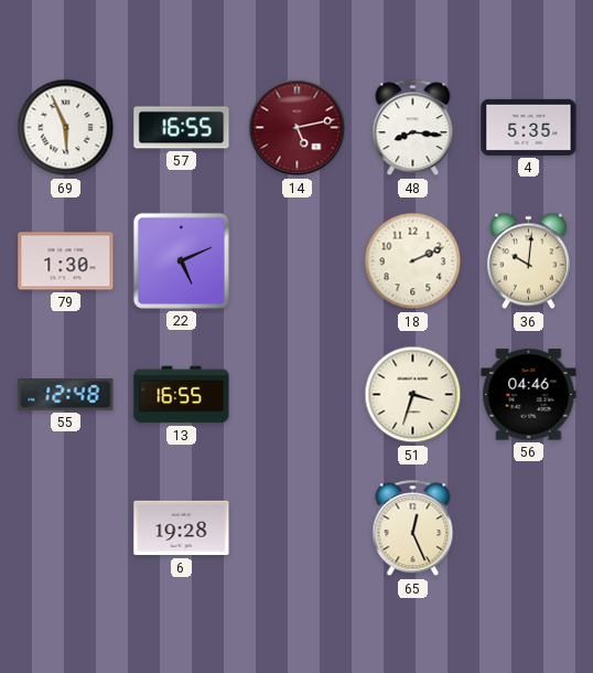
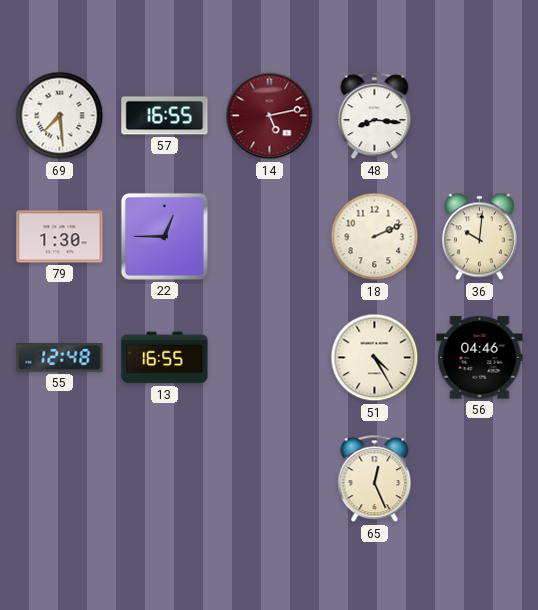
69: 5:56 -> 7:29
4: 5:35 -> none
22: 5:11 -> 12:45
51: 3:33 -> 4:25
6: 19:28 -> none
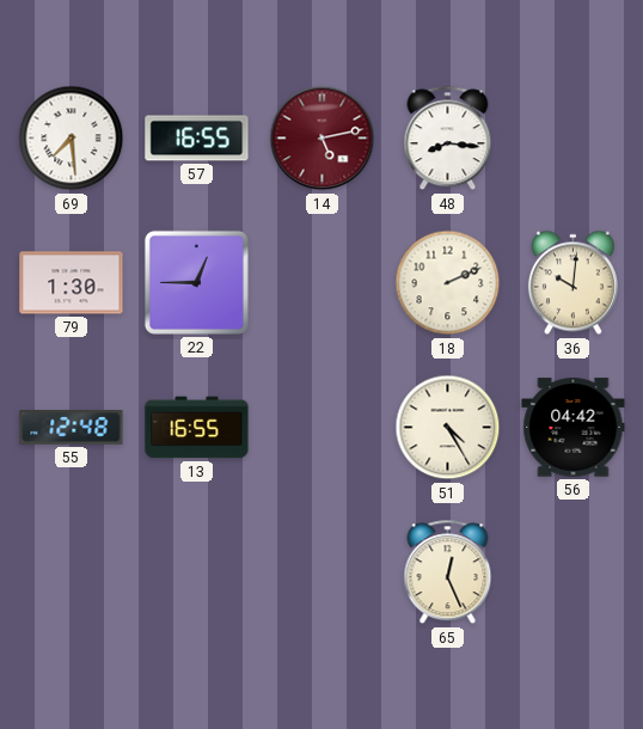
56: 04:46 -> 04:42
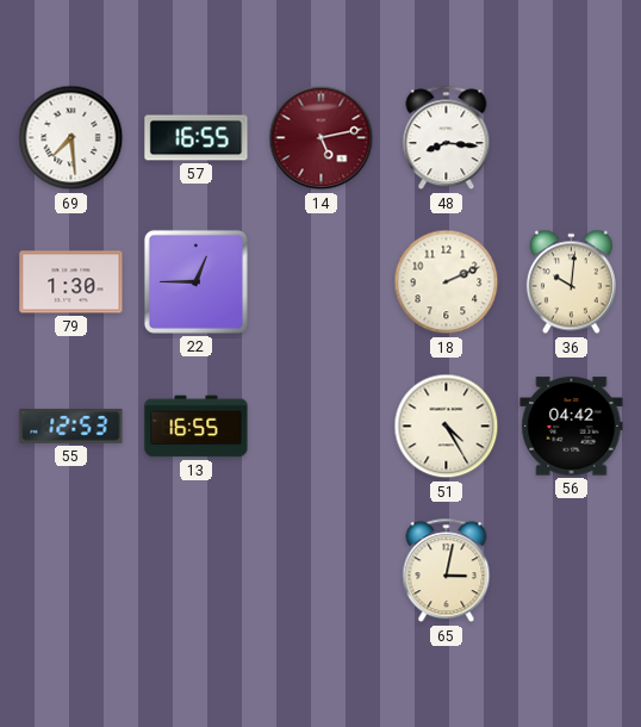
55: 12:48 -> 12:53
65: 12:26 -> 3:02
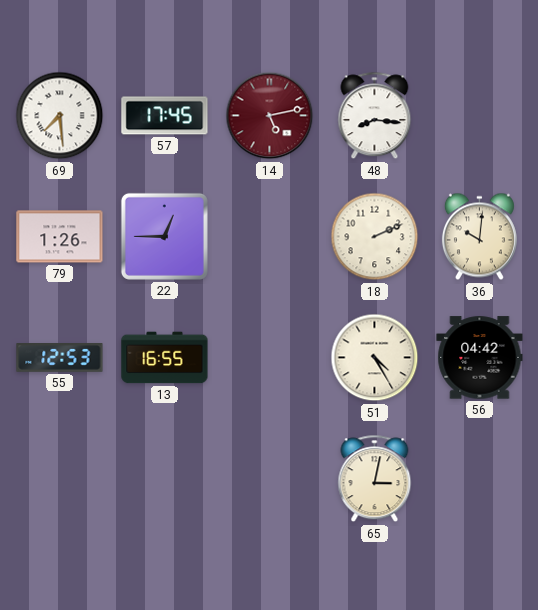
57: 16:55 -> 17:45
79: 1:30 -> 1:26
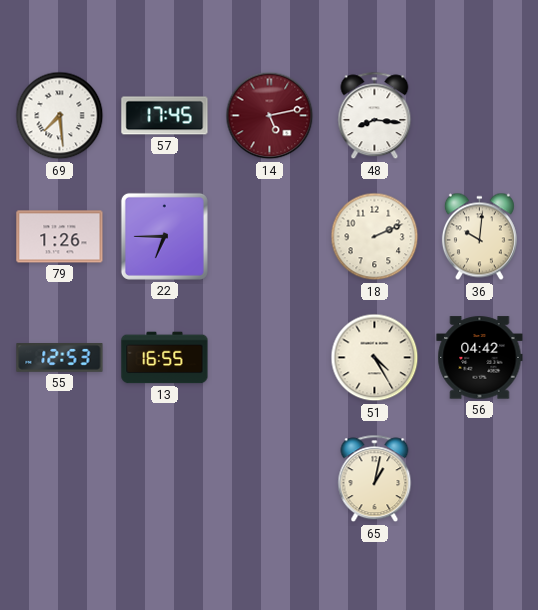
22: 12:45 -> 6:45
65: 3:02 -> 1:02
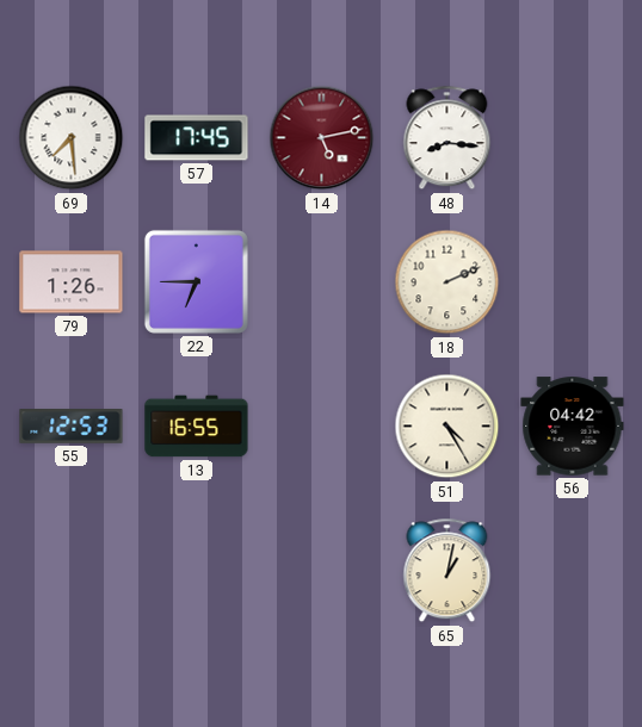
36: 10:01 -> none
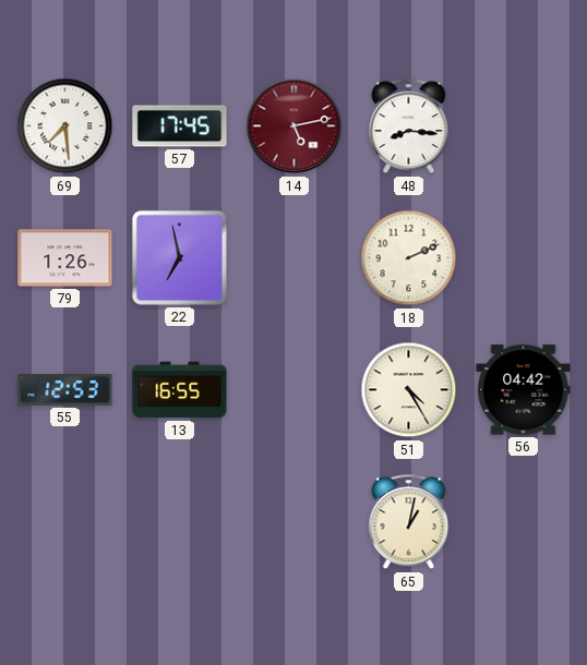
22: 6:45 -> 6:58
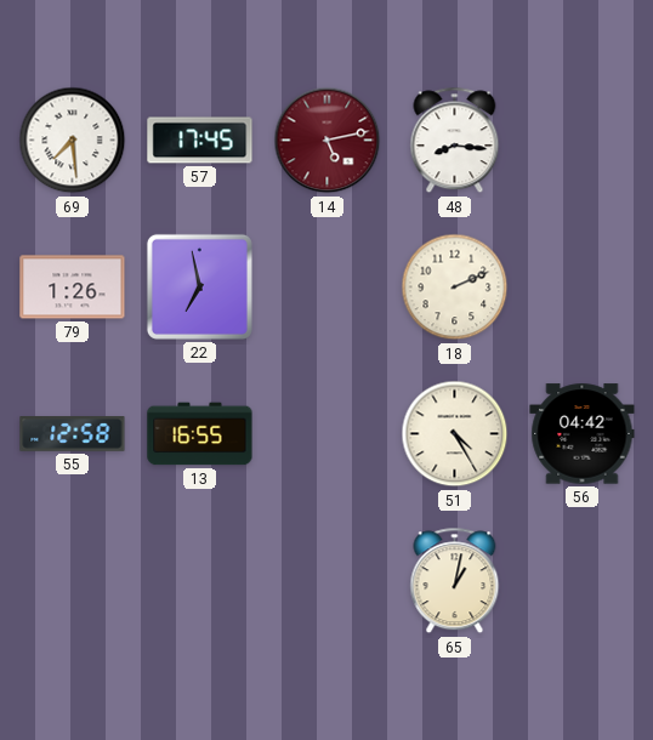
55: 12:53 -> 12:58
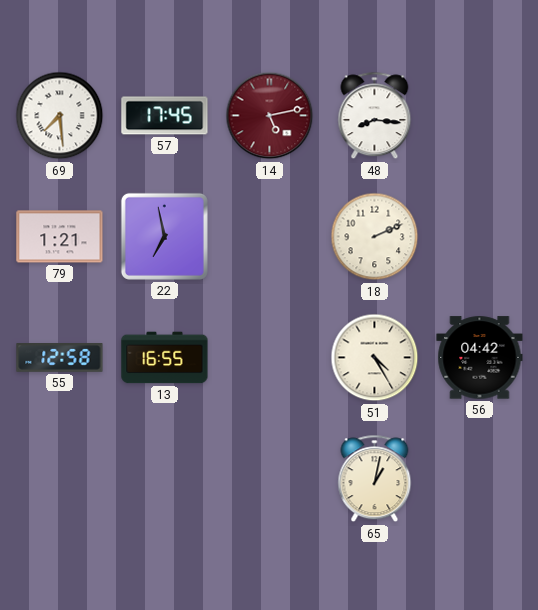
79: 1:26 -> 1:21
